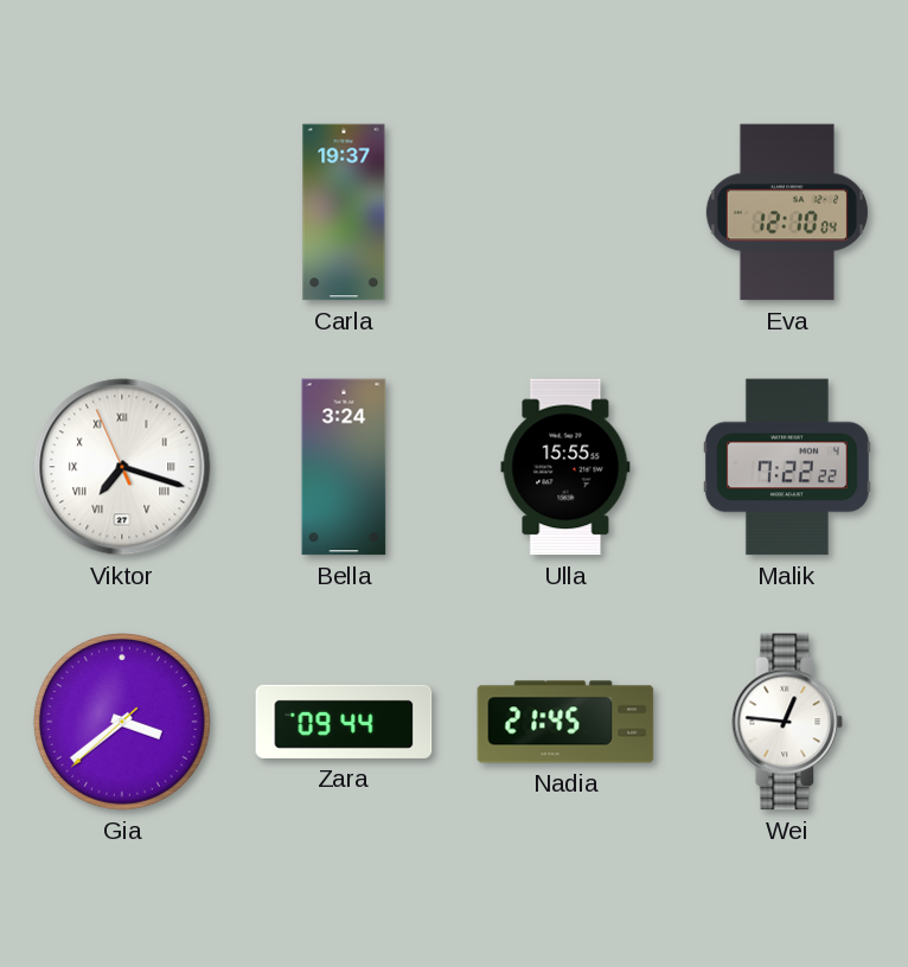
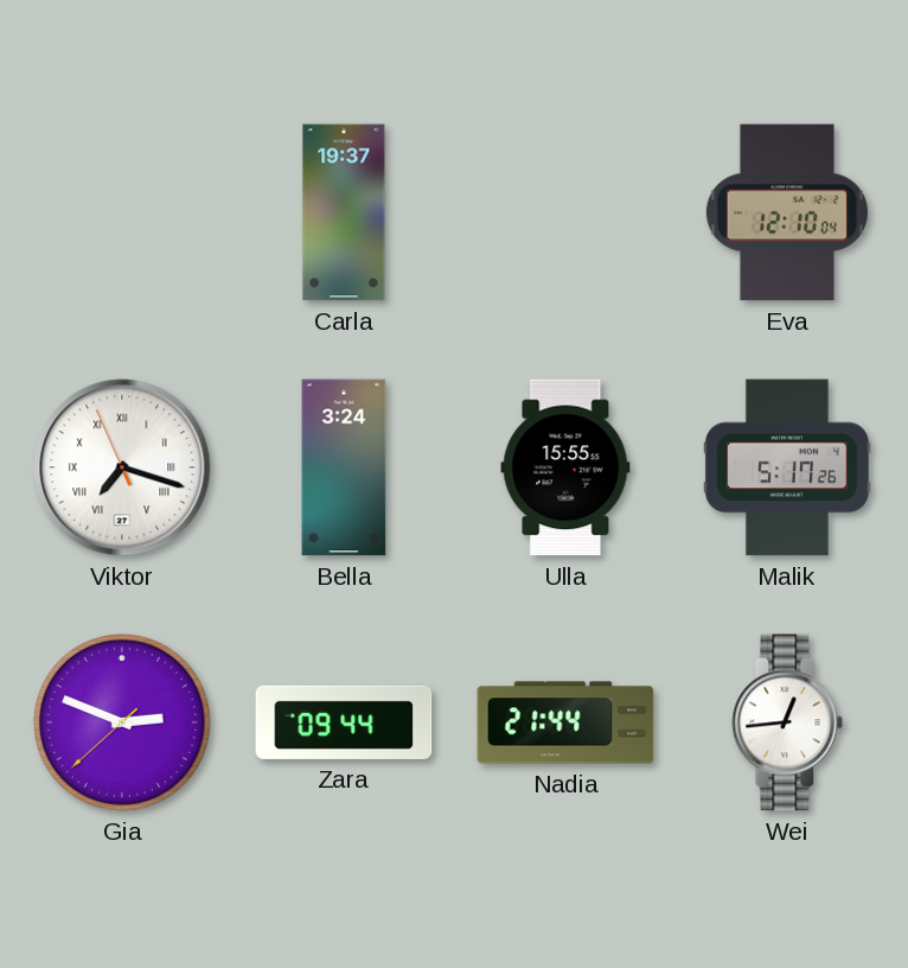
Malik: 7:22 -> 5:17
Gia: 3:38 -> 2:48
Nadia: 21:45 -> 21:44
Wei: 12:46 -> 12:44
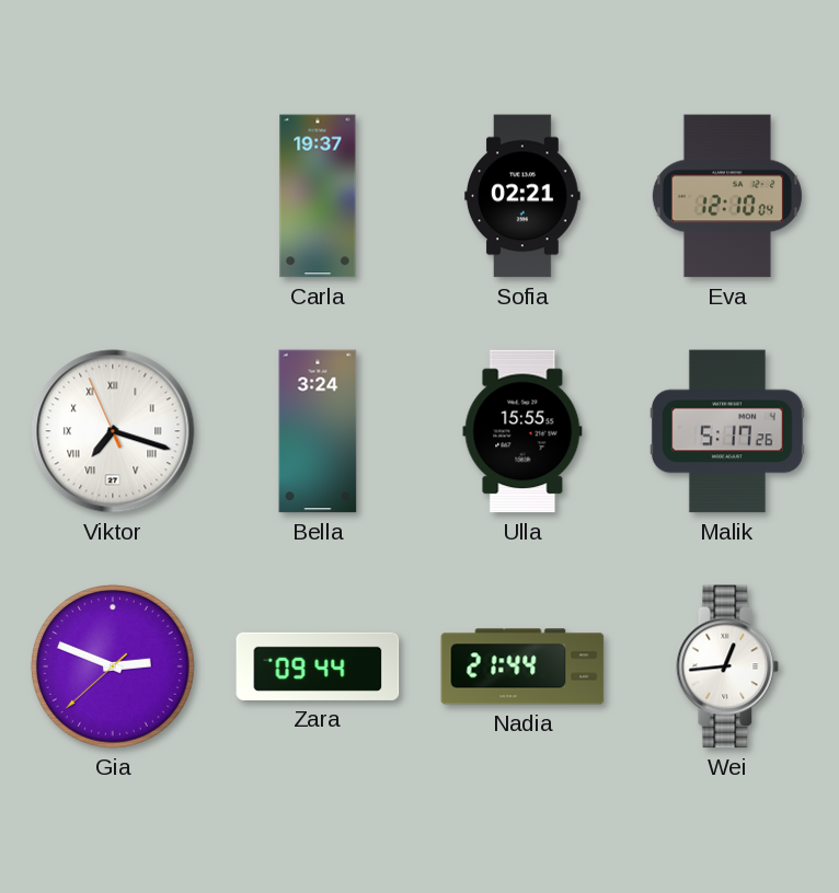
Sofia: none -> 02:21
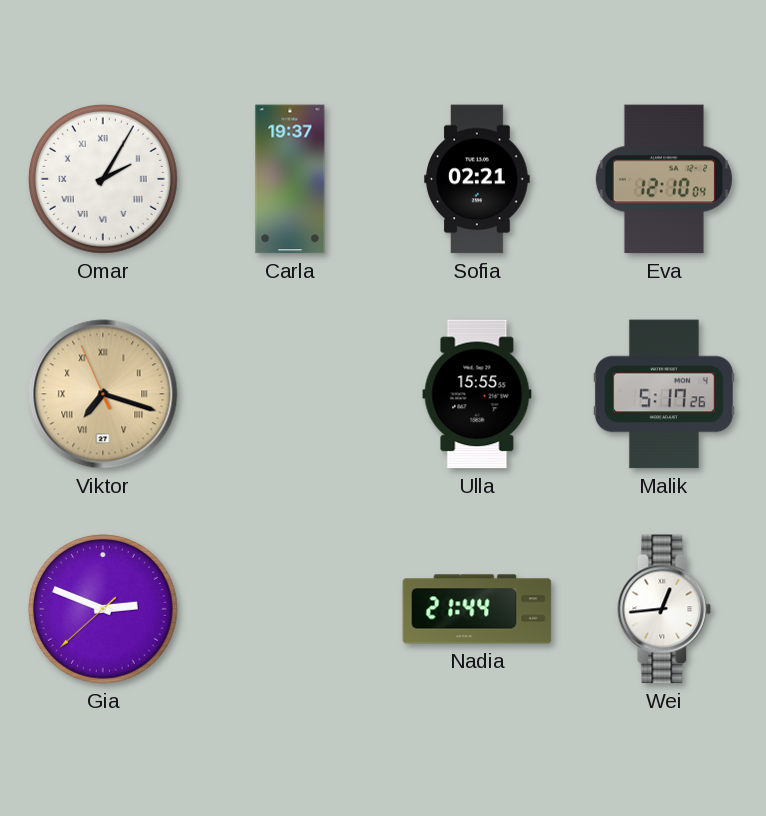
Omar: none -> 2:05
Viktor dial: white -> champagne
Bella: 3:24 -> none
Zara: 09:44 -> none
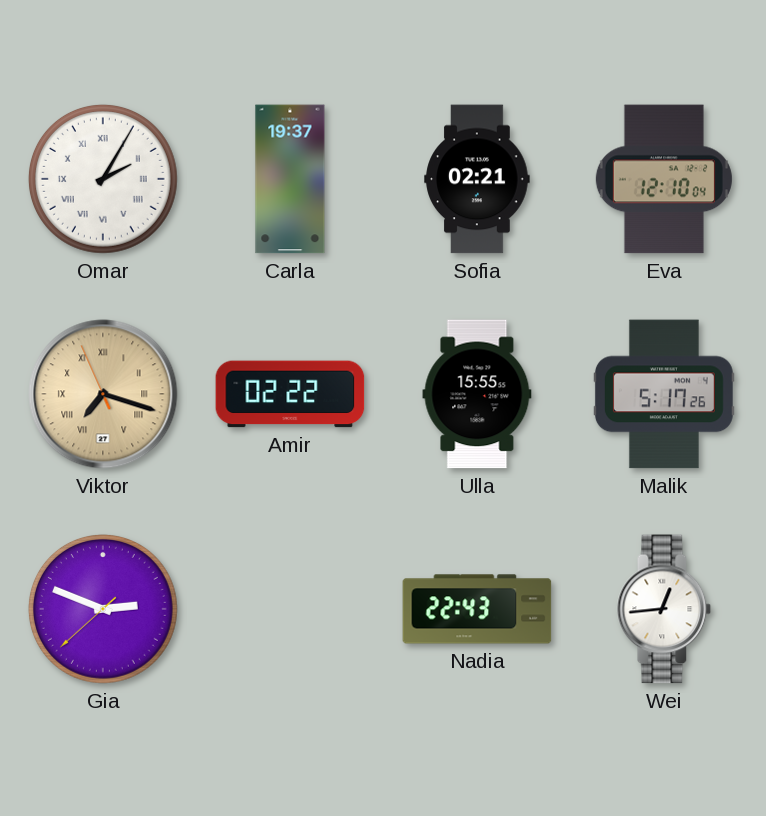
Amir: none -> 02:22
Nadia: 21:44 -> 22:43
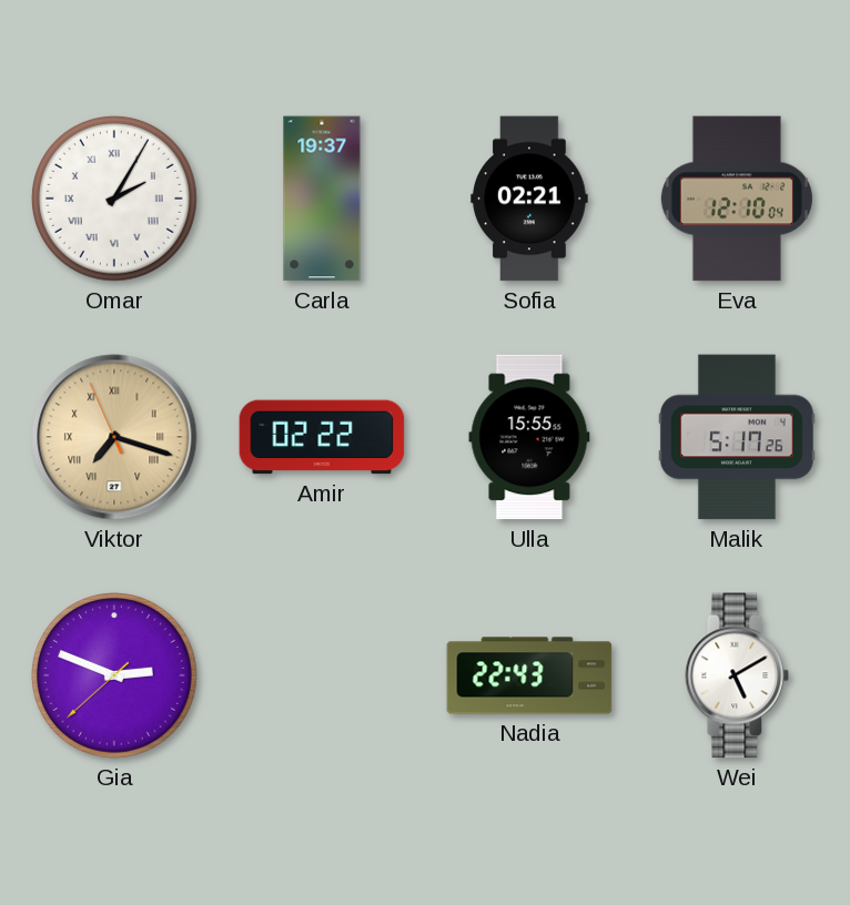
Wei: 12:44 -> 5:10
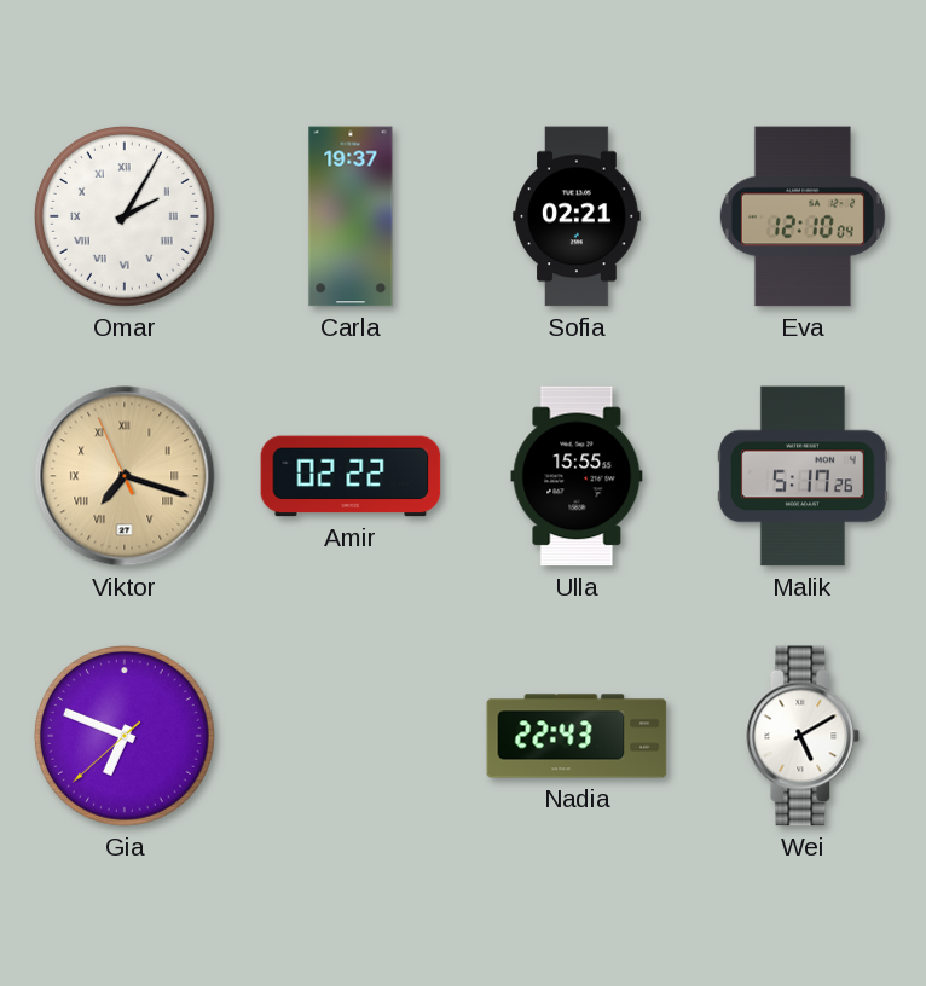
Gia: 2:48 -> 6:48
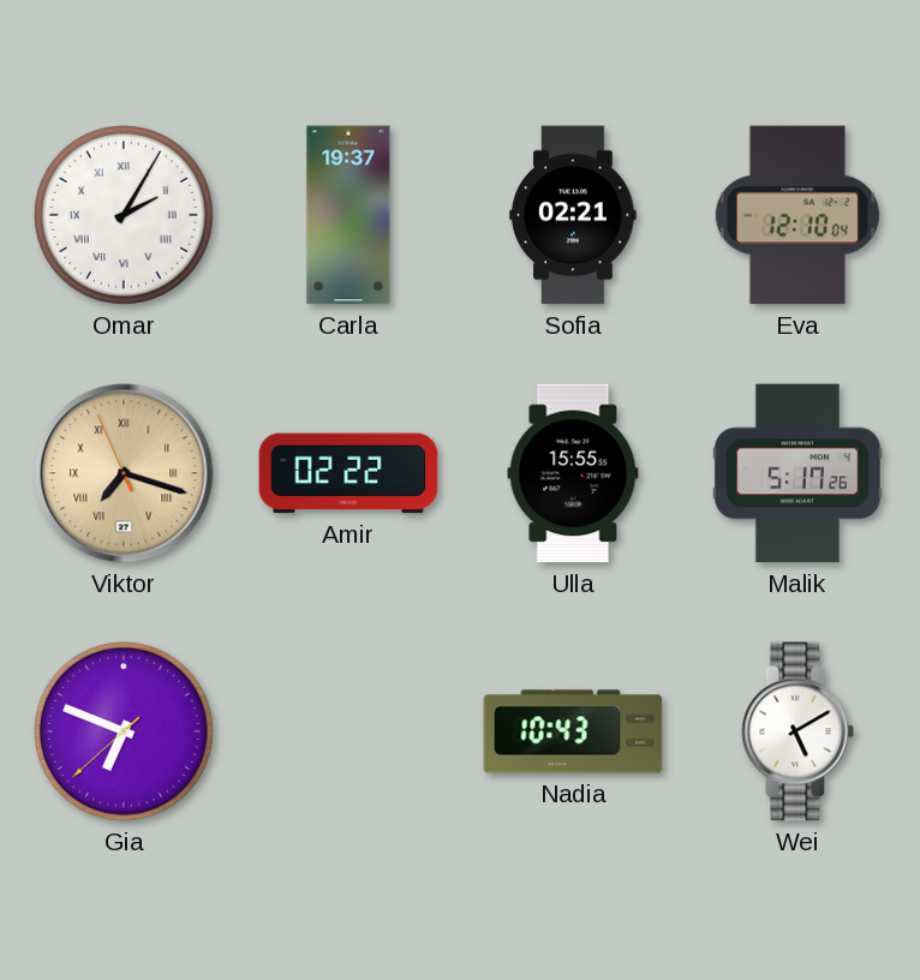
Nadia: 22:43 -> 10:43
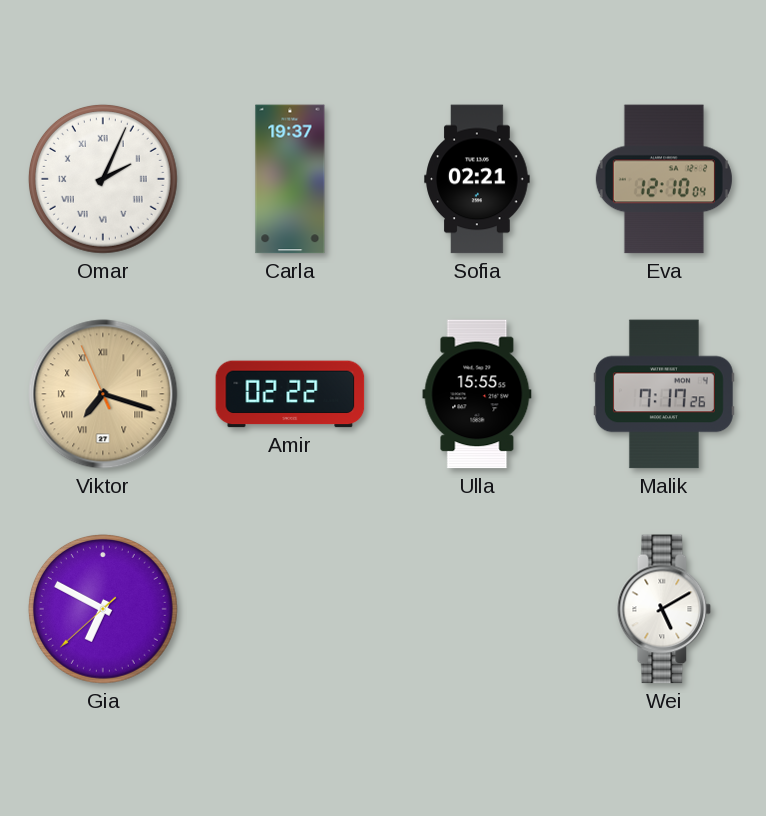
Omar: 2:05 -> 2:04
Malik: 5:17 -> 7:17
Gia: 6:48 -> 6:49
Nadia: 10:43 -> none
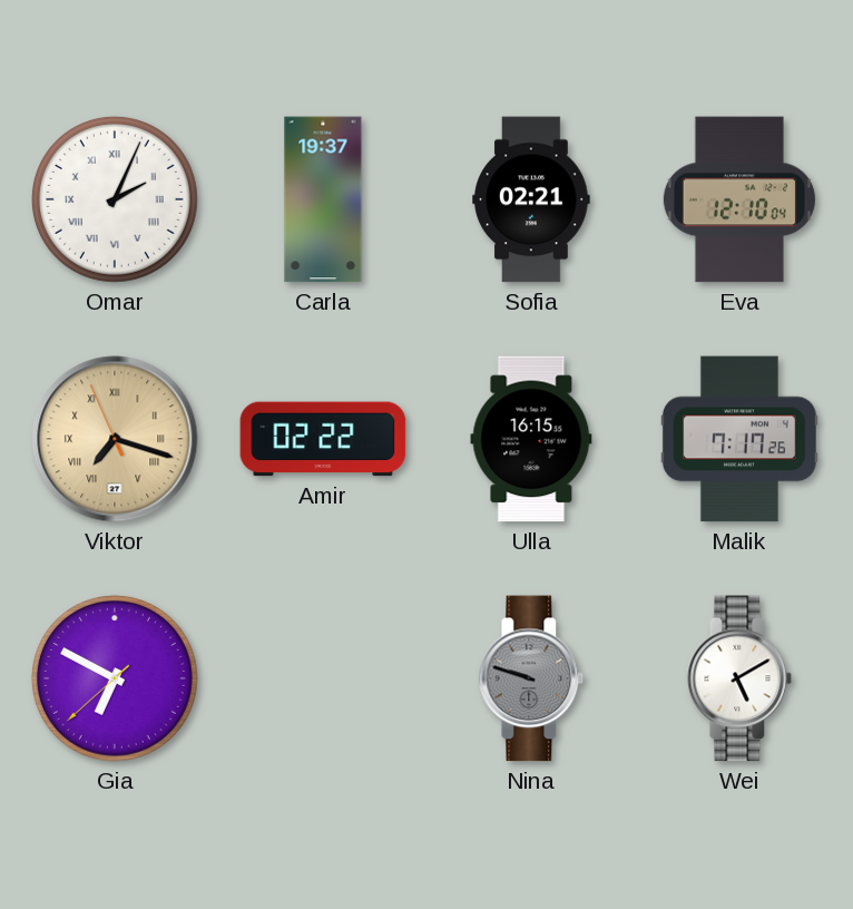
Ulla: 15:55 -> 16:15
Nina: none -> 9:48
